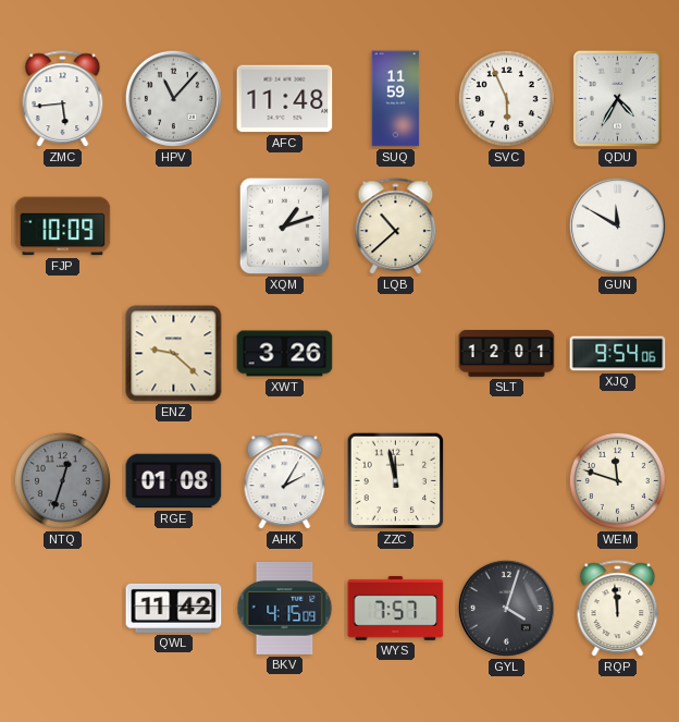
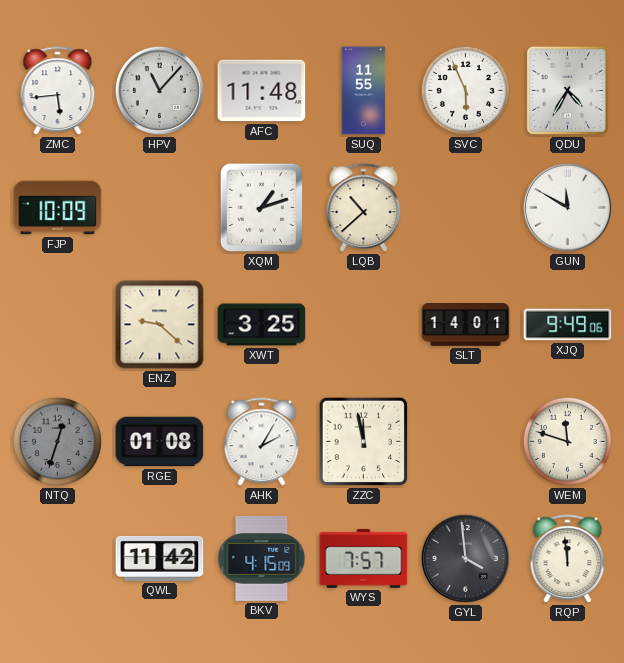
SUQ: 11:59 -> 11:55
XWT: 3:26 -> 3:25
SLT: 12:01 -> 14:01
XJQ: 9:54 -> 9:49
GYL: 4:03 -> 3:59
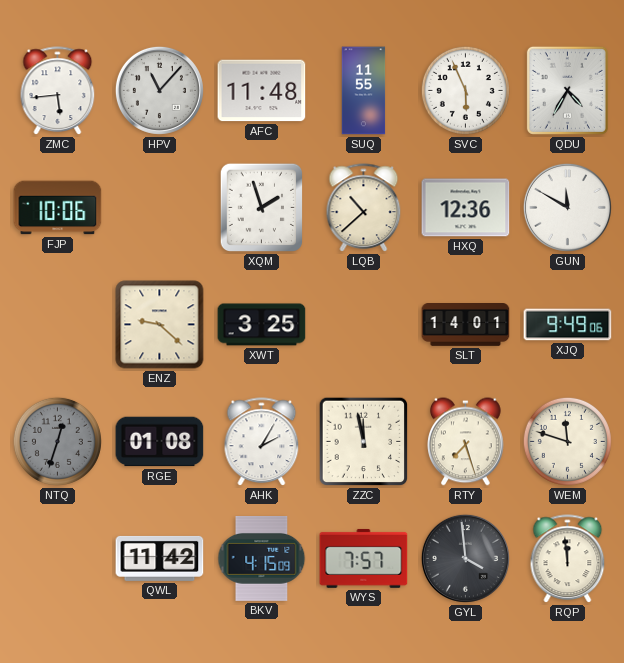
FJP: 10:09 -> 10:06
XQM: 1:12 -> 1:57
HXQ: none -> 12:36
RTY: none -> 7:27
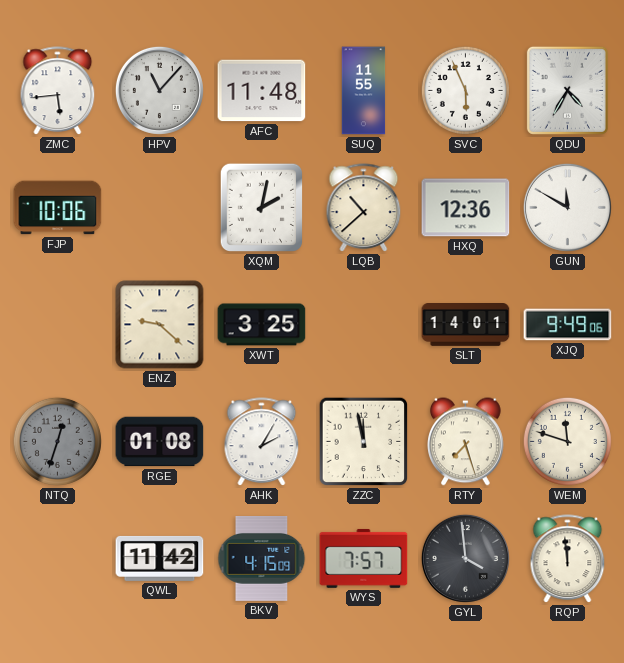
XQM: 1:57 -> 2:02
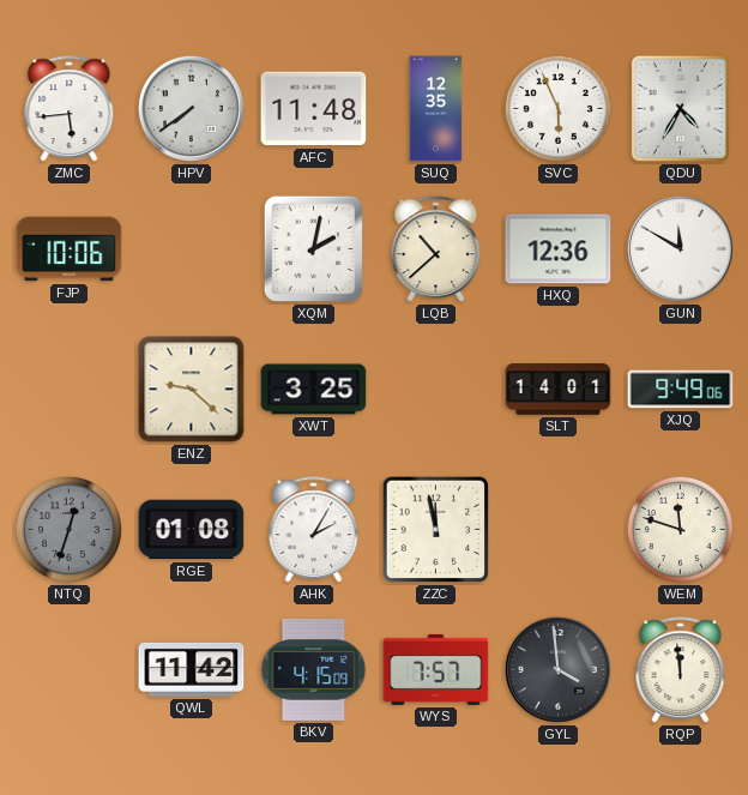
HPV: 11:07 -> 7:39
SUQ: 11:55 -> 12:35
RTY: 7:27 -> none
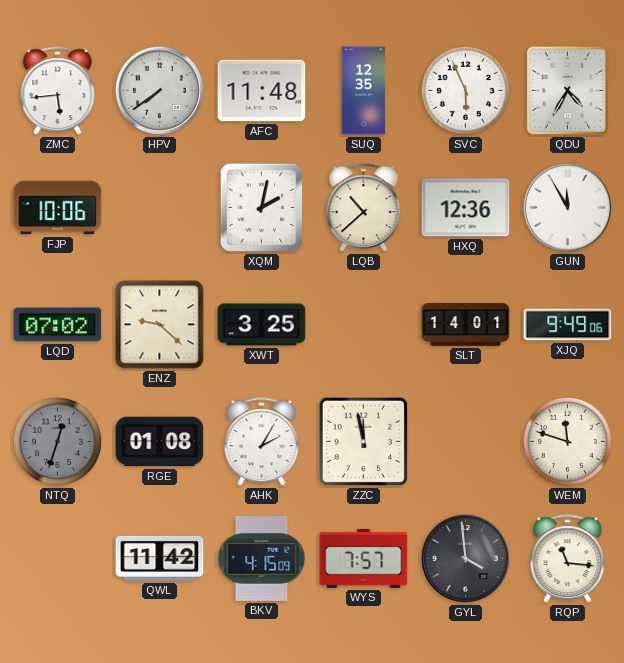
GUN: 11:50 -> 11:55
LQD: none -> 07:02
RQP: 11:59 -> 11:16
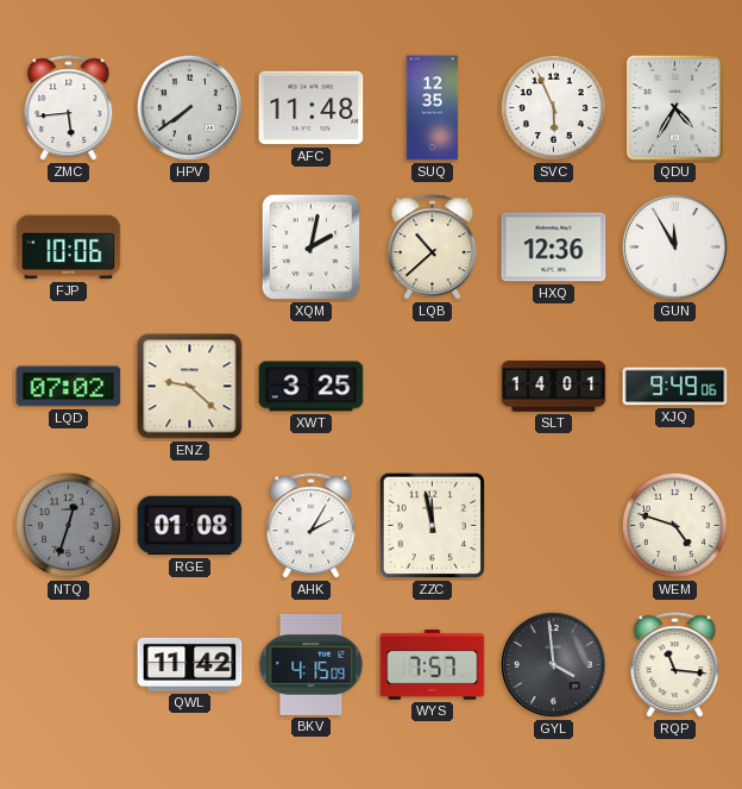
WEM: 11:48 -> 4:48
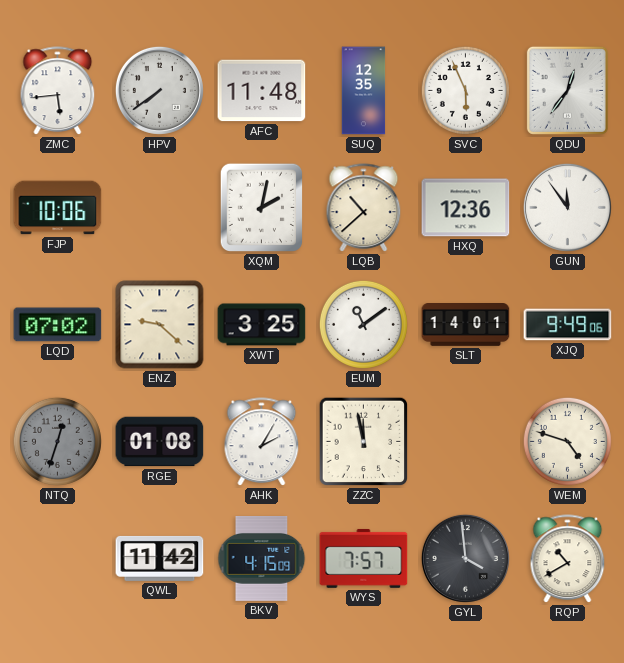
QDU: 4:35 -> 12:36
GUN: 11:55 -> 11:54
EUM: none -> 11:09
RQP: 11:16 -> 10:40
